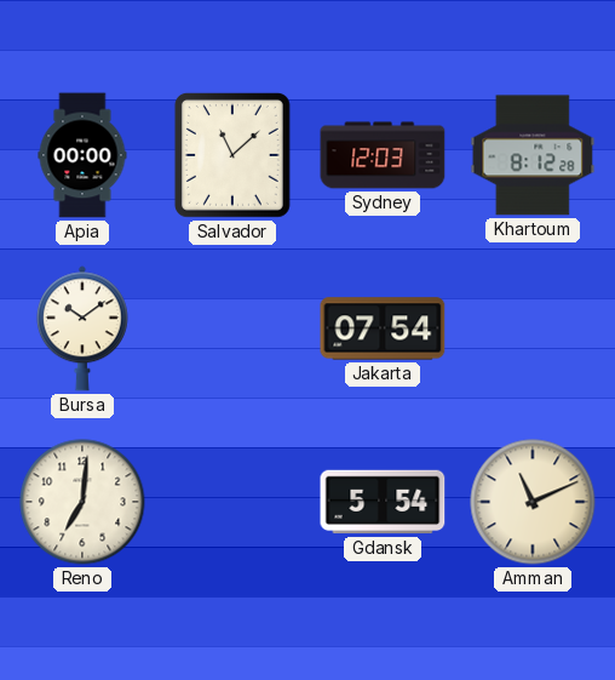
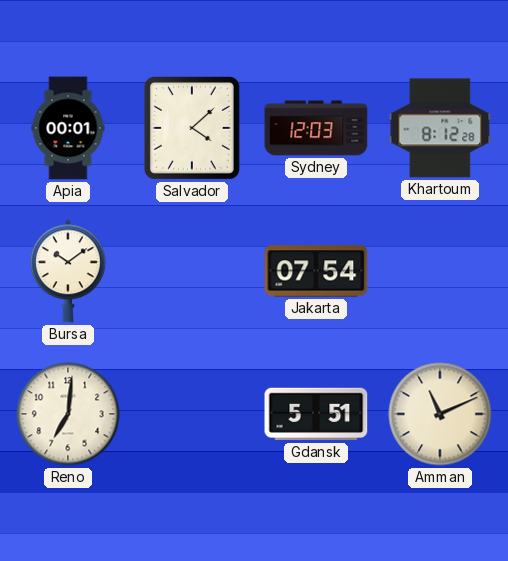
Apia: 00:00 -> 00:01
Salvador: 11:08 -> 4:08
Gdansk: 5:54 -> 5:51
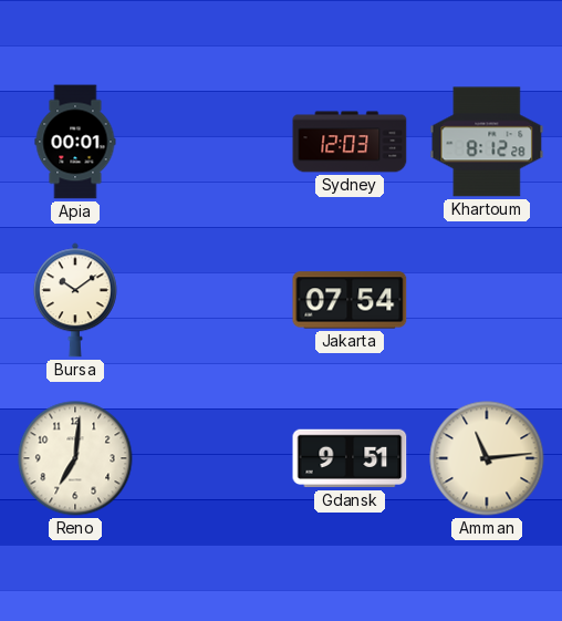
Salvador: 4:08 -> none
Gdansk: 5:51 -> 9:51
Amman: 11:11 -> 11:14
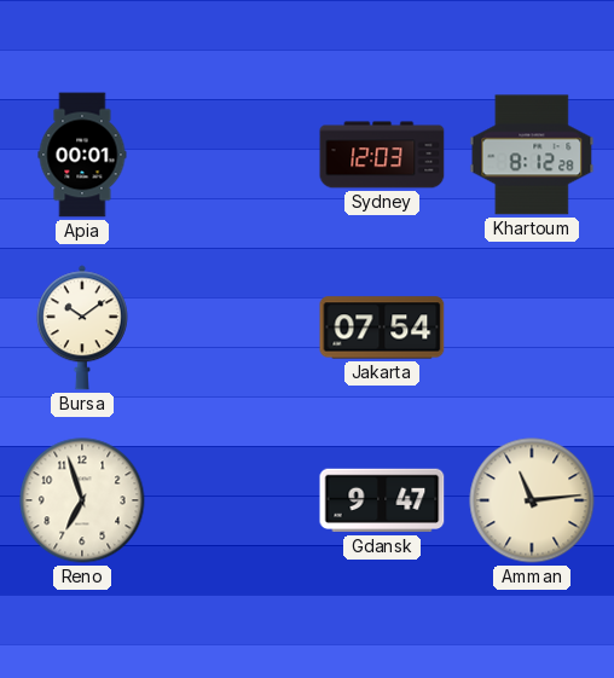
Reno: 7:01 -> 6:57
Gdansk: 9:51 -> 9:47
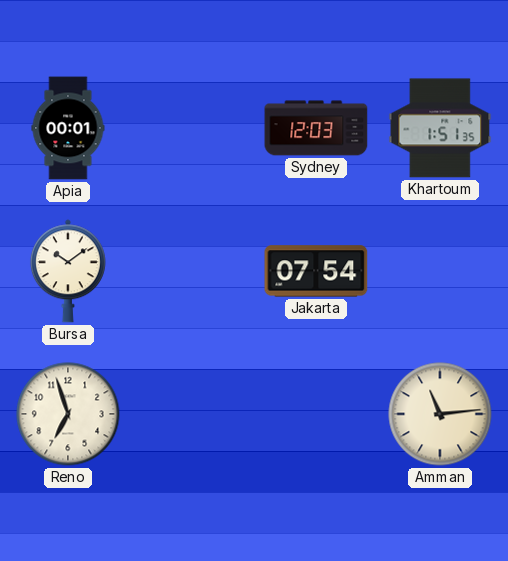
Khartoum: 8:12 -> 1:51
Gdansk: 9:47 -> none
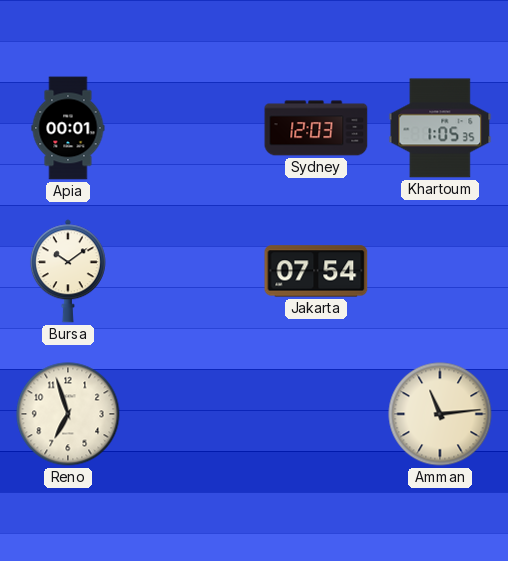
Khartoum: 1:51 -> 1:05
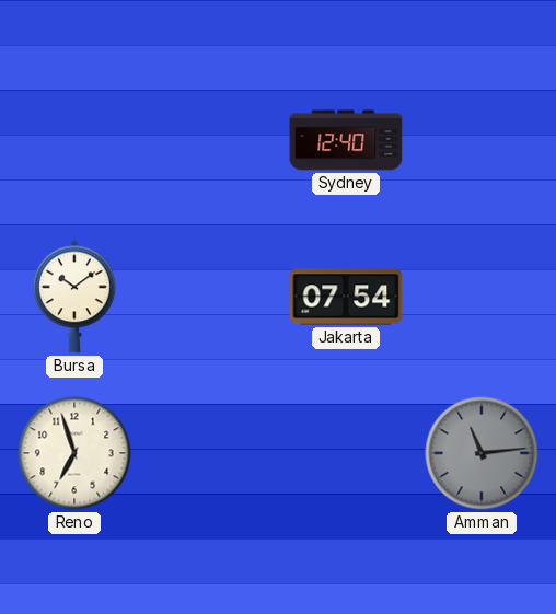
Apia: 00:01 -> none
Sydney: 12:03 -> 12:40
Khartoum: 1:05 -> none
Amman dial: cream -> grey
